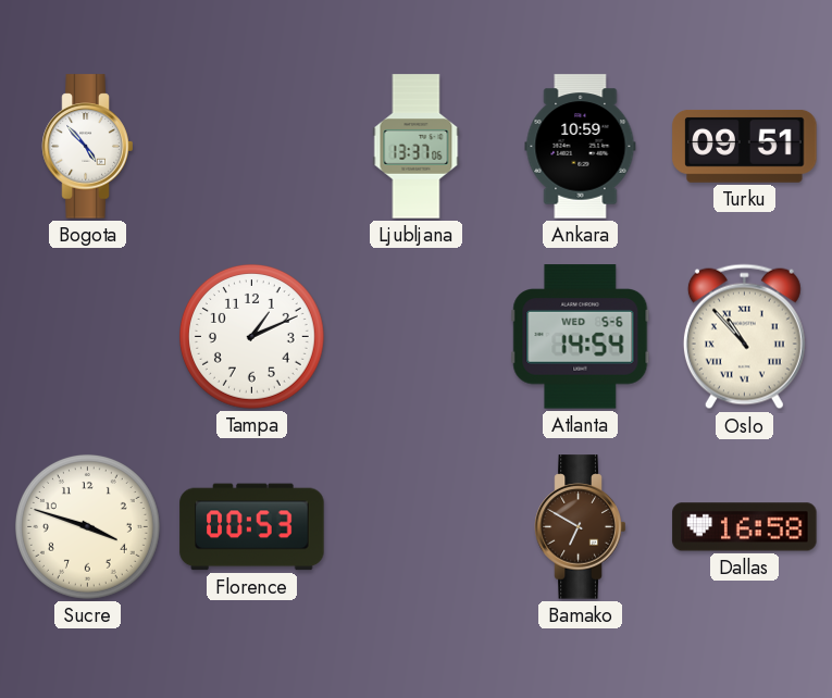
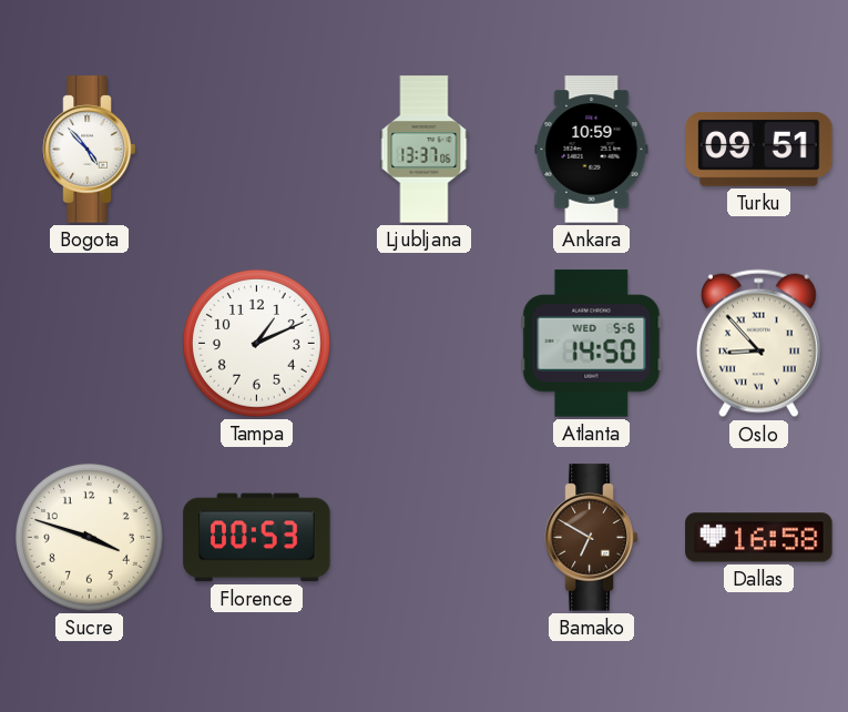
Atlanta: 14:54 -> 14:50
Oslo: 10:53 -> 8:53
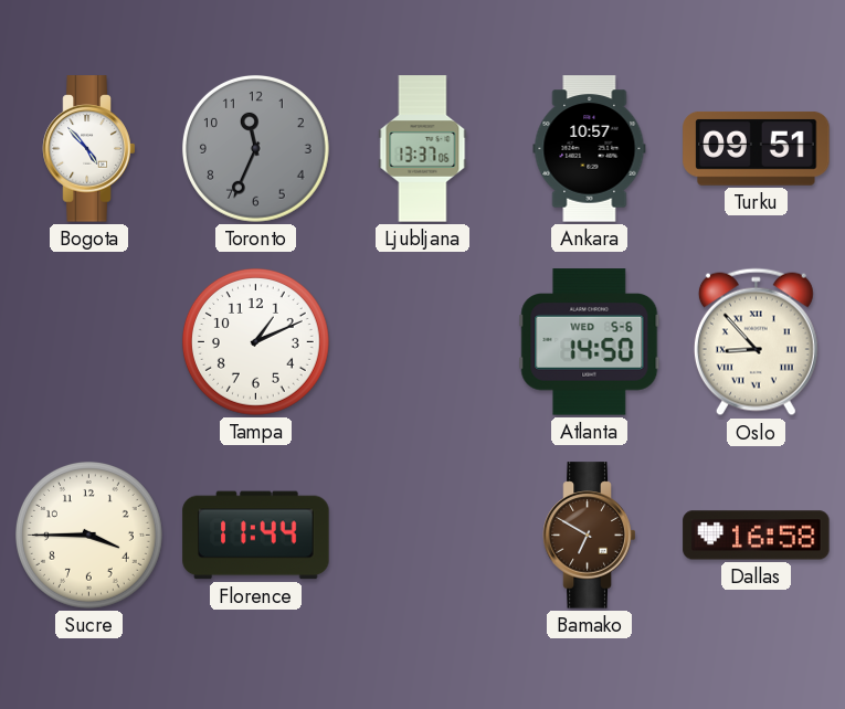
Toronto: none -> 11:34
Ankara: 10:59 -> 10:57
Sucre: 3:48 -> 3:45
Florence: 00:53 -> 11:44
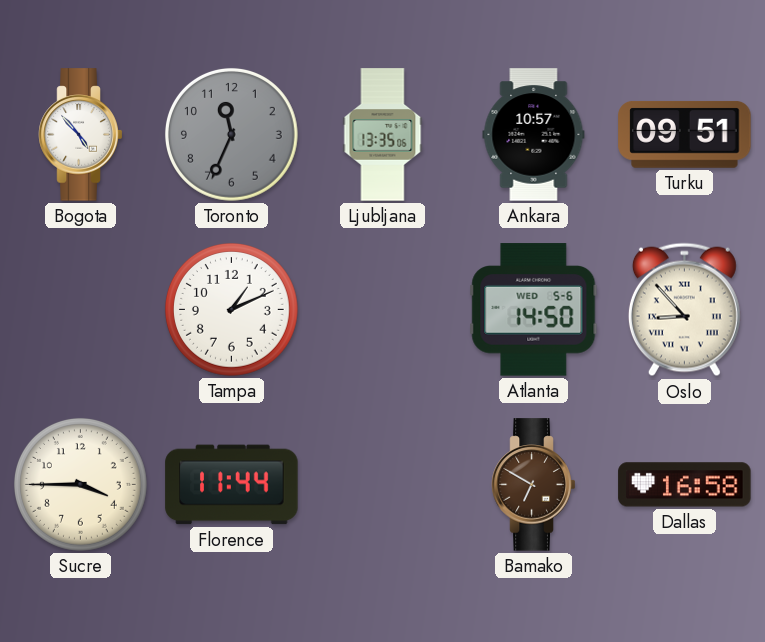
Ljubljana: 13:37 -> 13:35
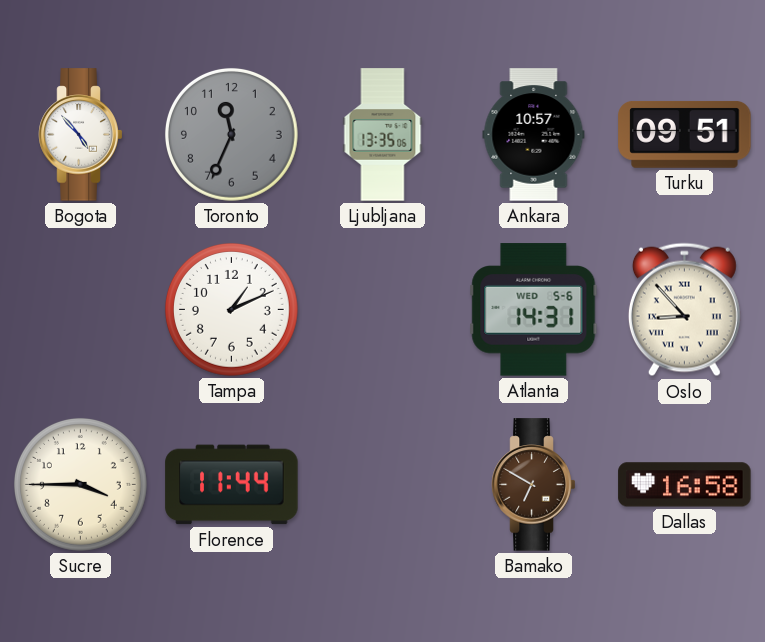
Atlanta: 14:50 -> 14:31
